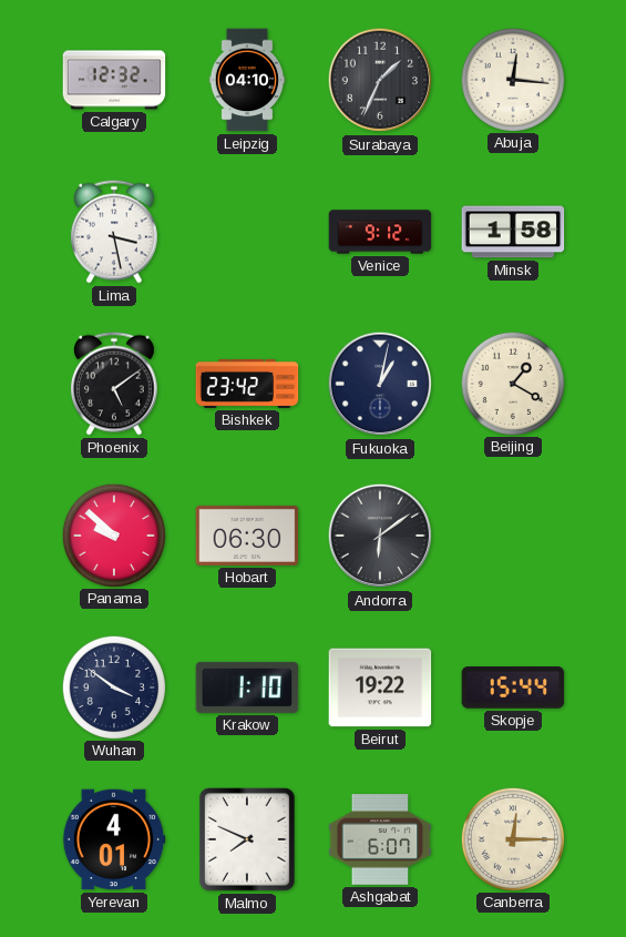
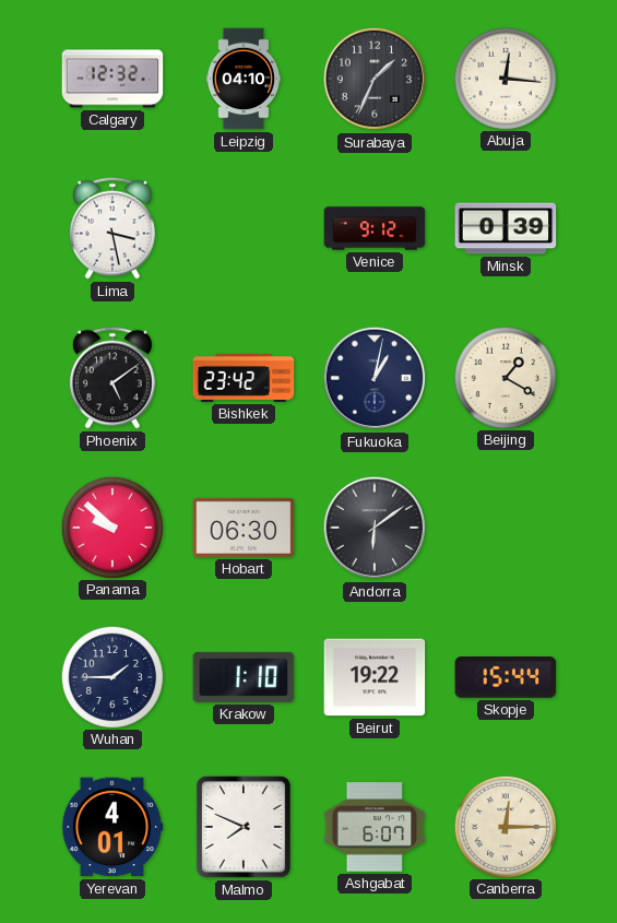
Minsk: 1:58 -> 0:39
Wuhan: 3:51 -> 1:45
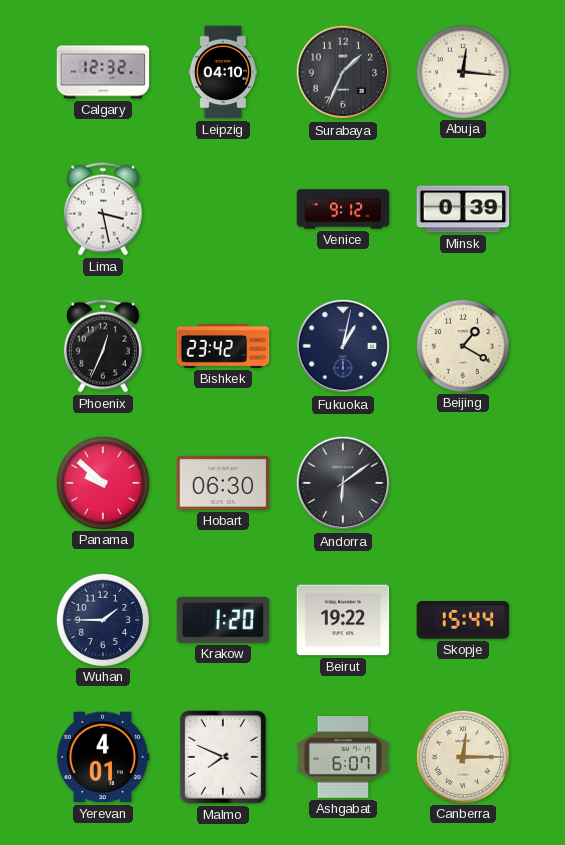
Phoenix: 5:09 -> 12:34
Krakow: 1:10 -> 1:20
